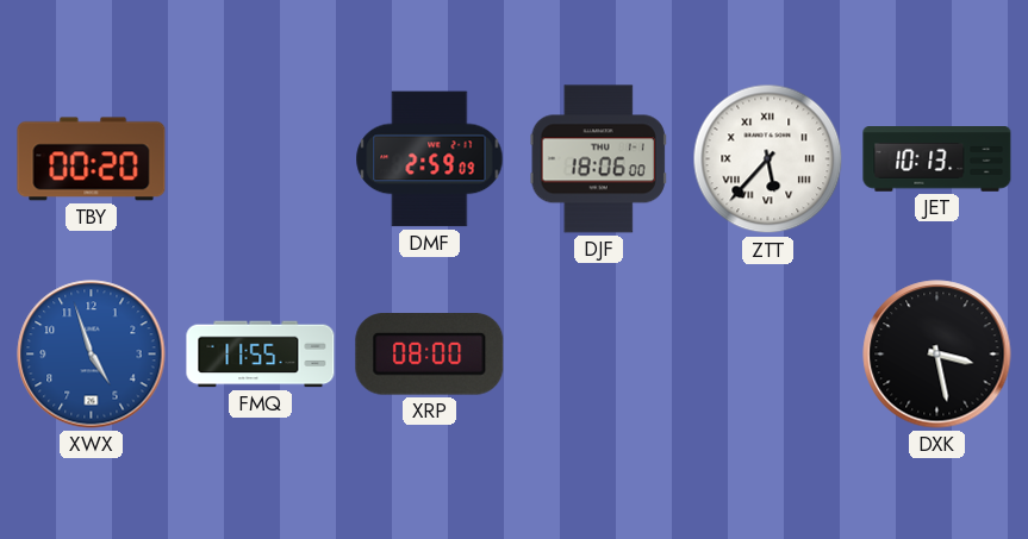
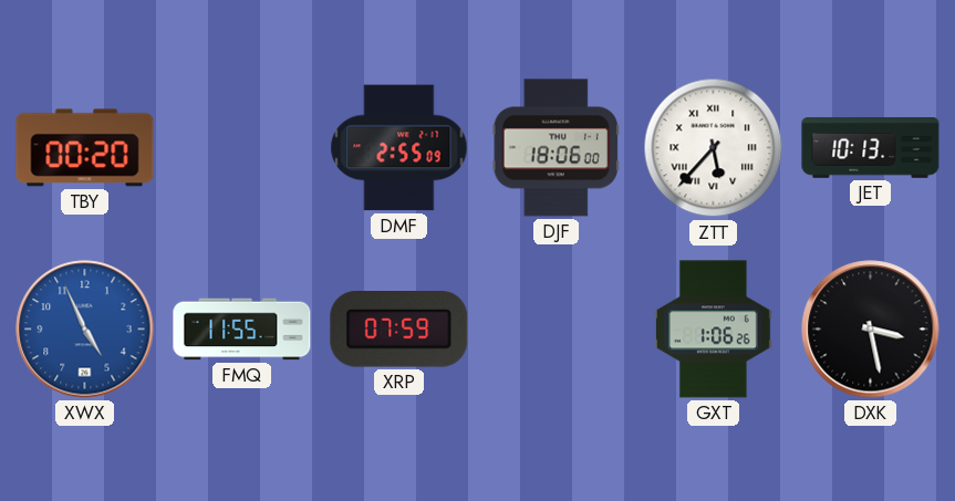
DMF: 2:59 -> 2:55
XWX: 4:57 -> 4:56
XRP: 08:00 -> 07:59
GXT: none -> 1:06
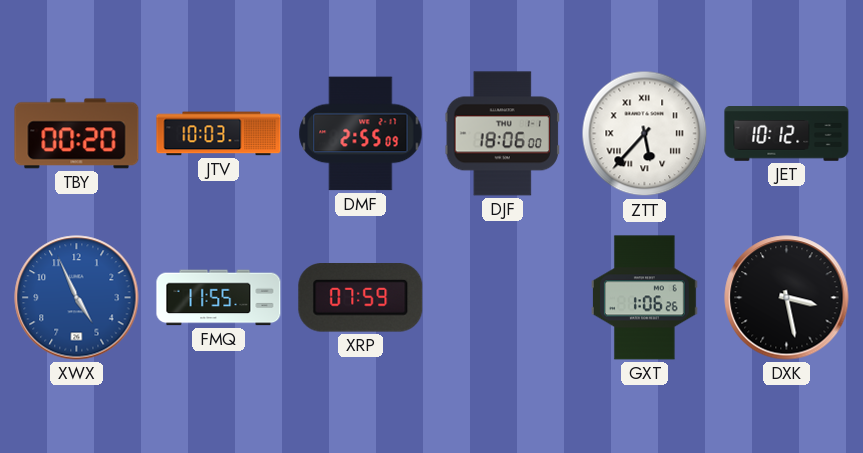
JTV: none -> 10:03
JET: 10:13 -> 10:12
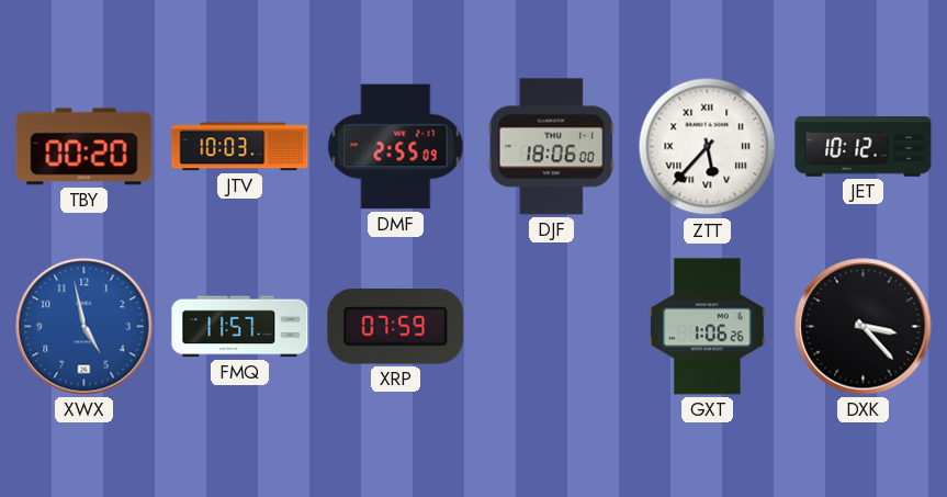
XWX: 4:56 -> 4:58
FMQ: 11:55 -> 11:57
DXK: 3:28 -> 3:23
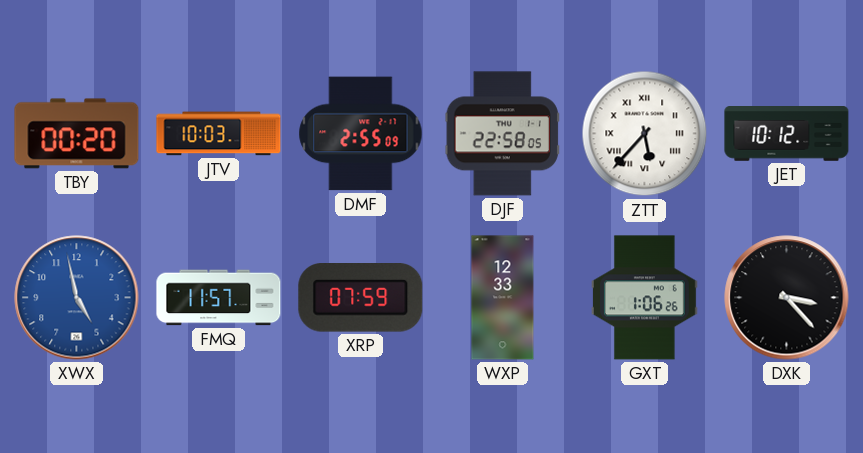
DJF: 18:06 -> 22:58
WXP: none -> 12:33
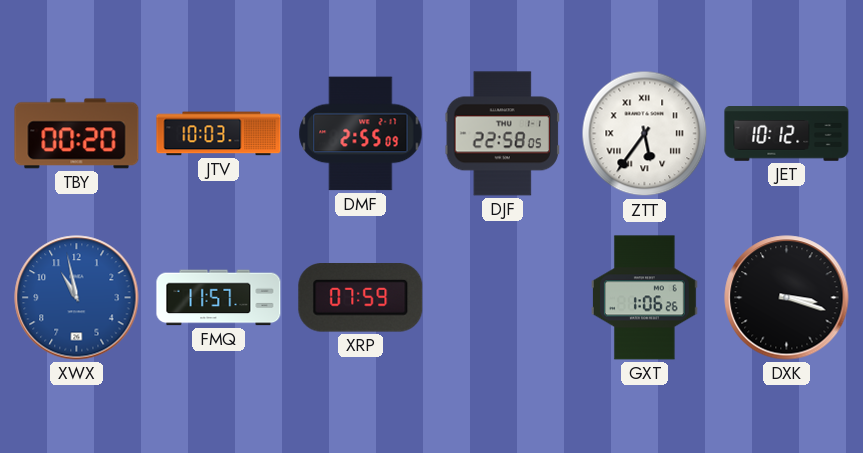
ZTT: 5:37 -> 5:36
XWX: 4:58 -> 10:58
WXP: 12:33 -> none
DXK: 3:23 -> 3:18
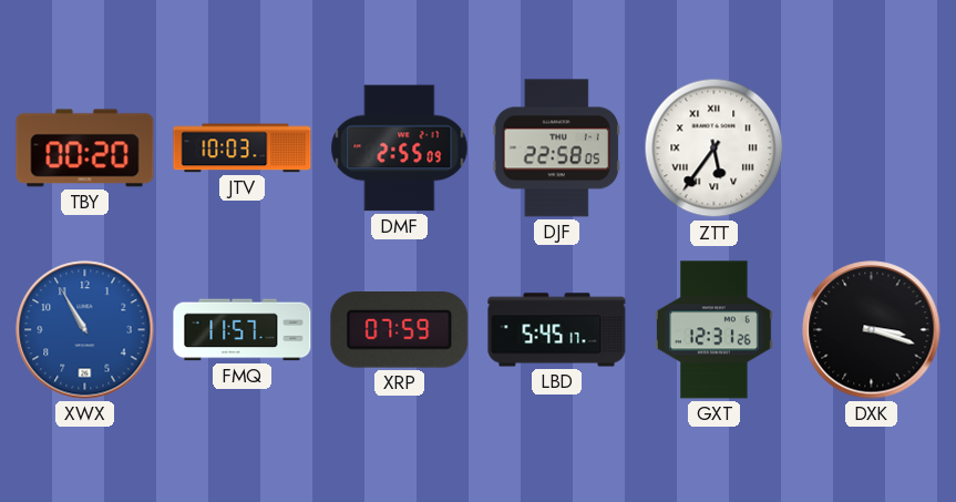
JET: 10:12 -> none
XWX: 10:58 -> 10:55
LBD: none -> 5:45
GXT: 1:06 -> 12:31
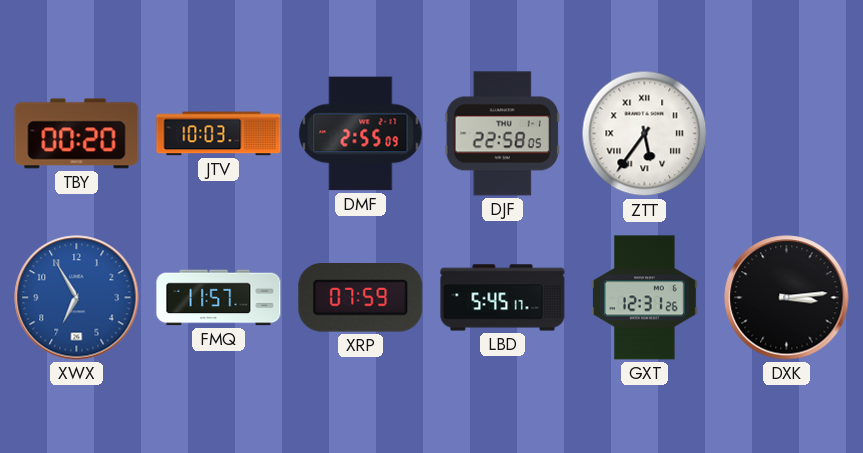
XWX: 10:55 -> 6:55
DXK: 3:18 -> 3:14
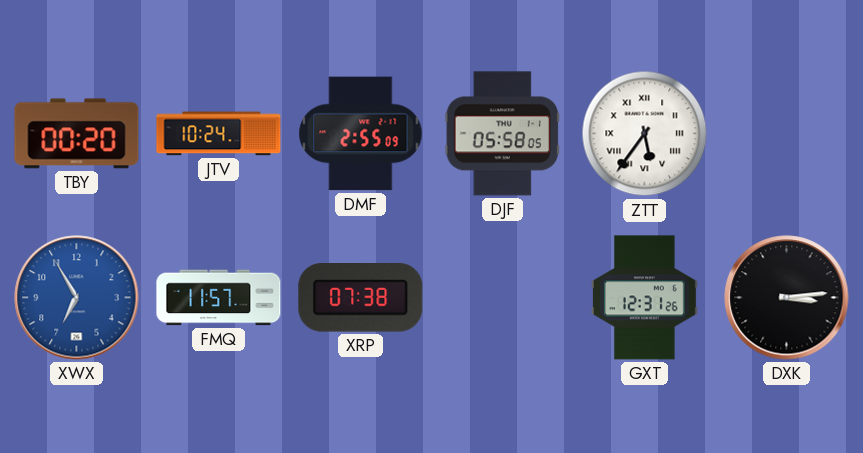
JTV: 10:03 -> 10:24
DJF: 22:58 -> 05:58
XRP: 07:59 -> 07:38
LBD: 5:45 -> none
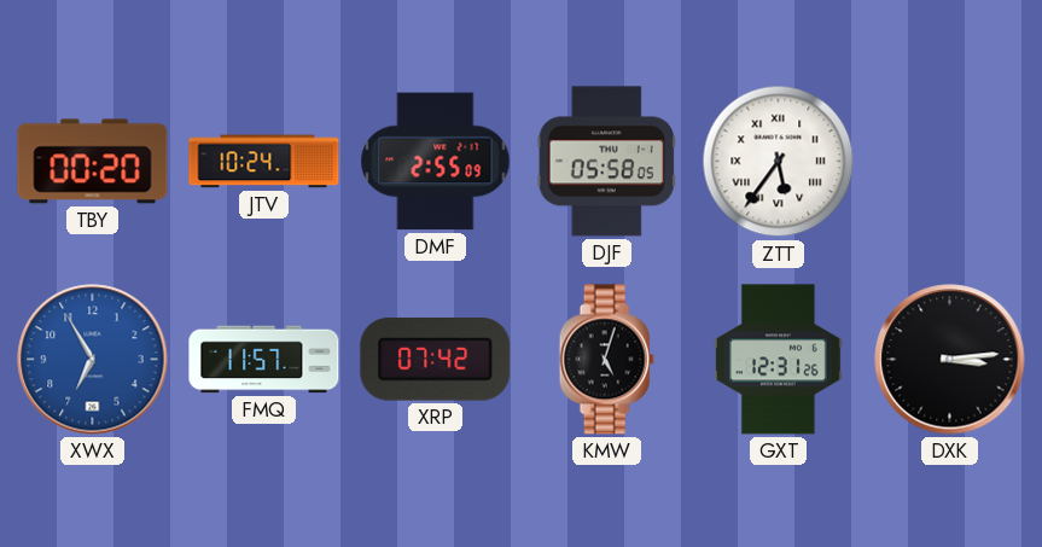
XRP: 07:38 -> 07:42
KMW: none -> 5:03
